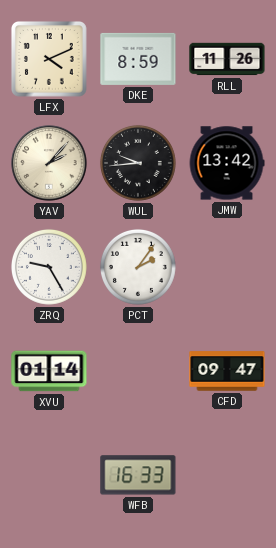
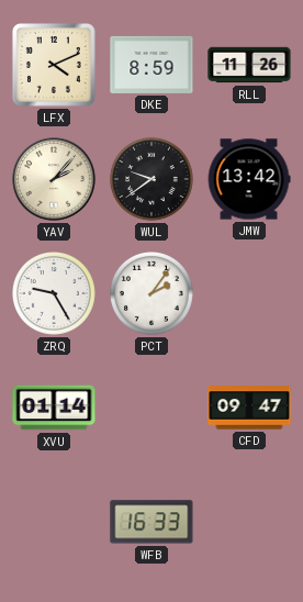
WUL: 9:44 -> 9:39
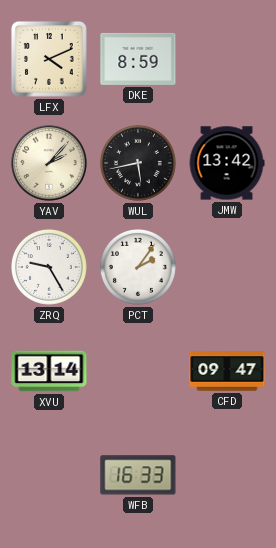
RLL: 11:26 -> none
WUL: 9:39 -> 5:43
XVU: 01:14 -> 13:14
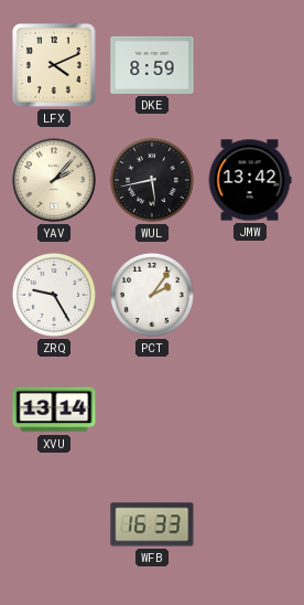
CFD: 09:47 -> none
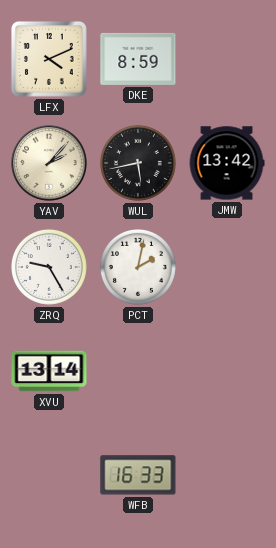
PCT: 2:06 -> 2:02
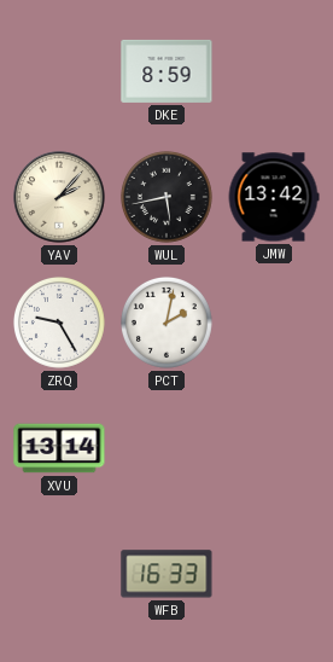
LFX: 4:11 -> none
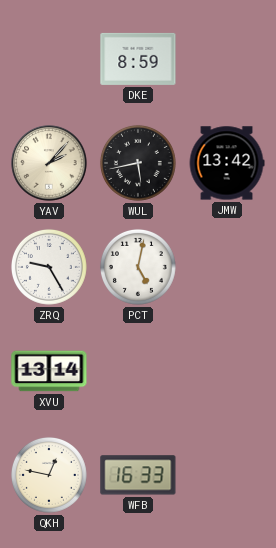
PCT: 2:02 -> 5:02
QKH: none -> 12:47
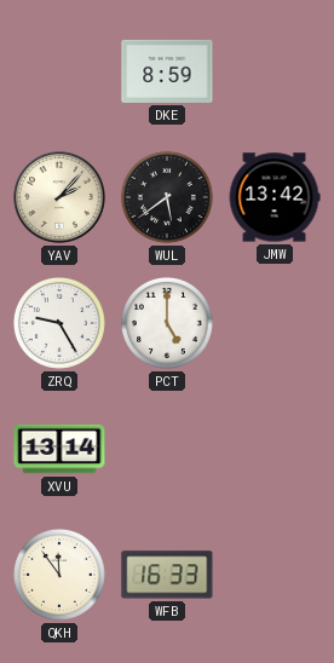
WUL: 5:43 -> 5:39
PCT: 5:02 -> 5:00
QKH: 12:47 -> 11:54
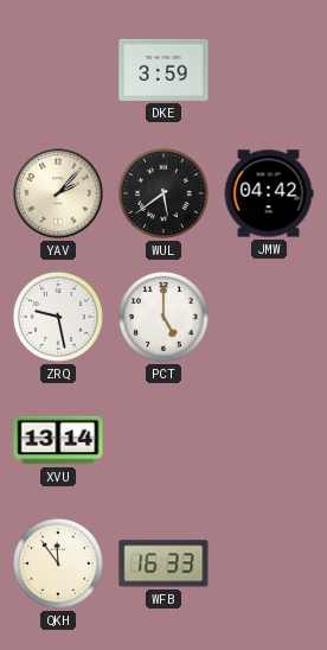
DKE: 8:59 -> 3:59
JMW: 13:42 -> 04:42
ZRQ: 9:25 -> 9:28
